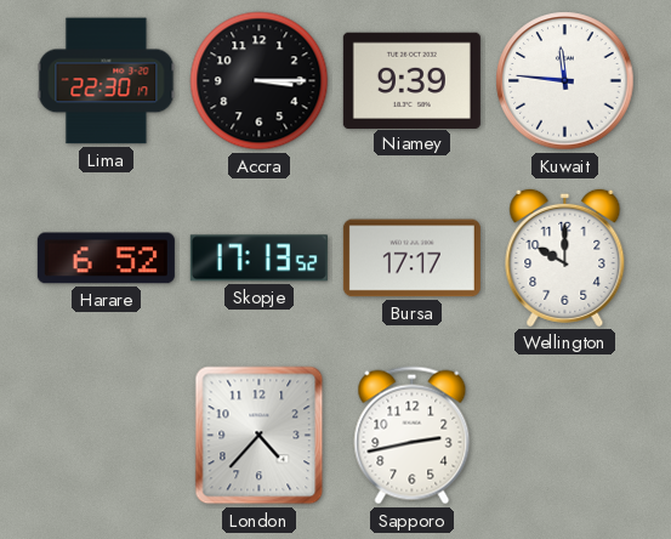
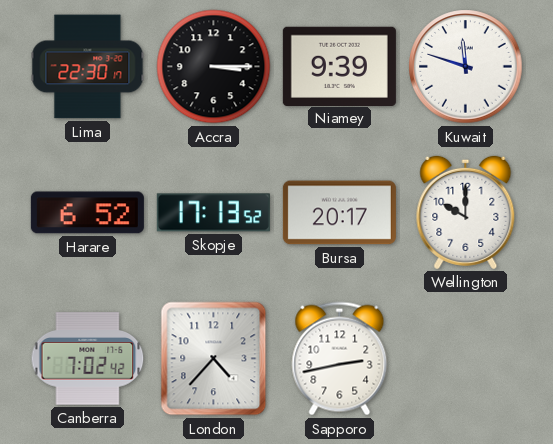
Kuwait: 11:46 -> 11:48
Bursa: 17:17 -> 20:17
Canberra: none -> 7:02
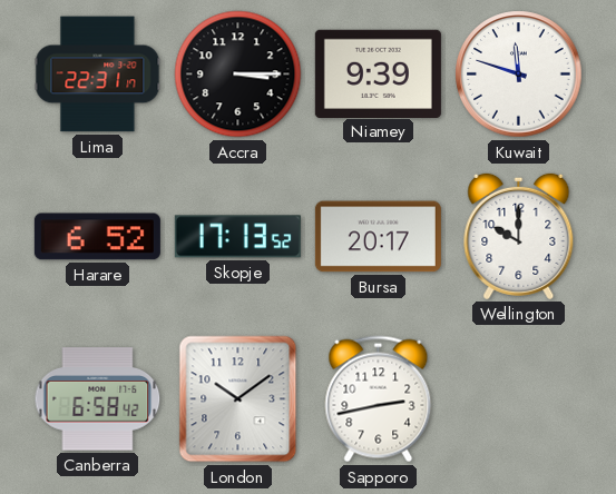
Lima: 22:30 -> 22:31
Canberra: 7:02 -> 6:58
London: 4:37 -> 10:09
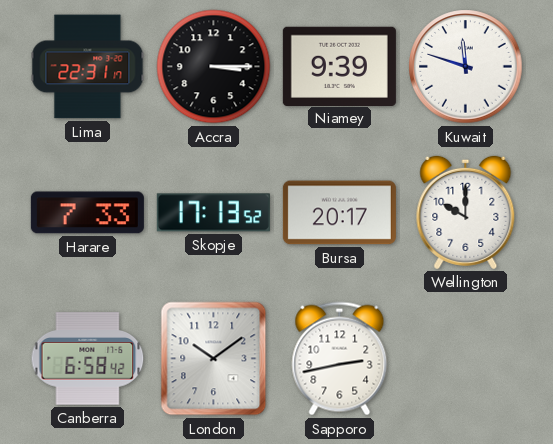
Harare: 6:52 -> 7:33
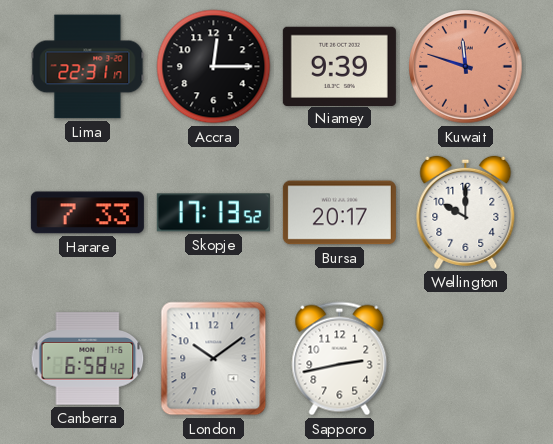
Accra: 3:15 -> 12:15
Kuwait dial: white -> salmon
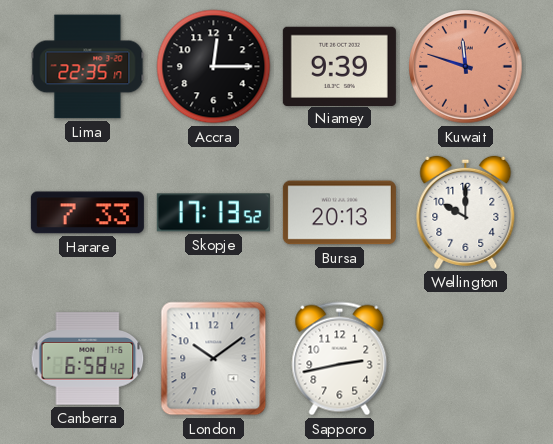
Lima: 22:31 -> 22:35
Bursa: 20:17 -> 20:13
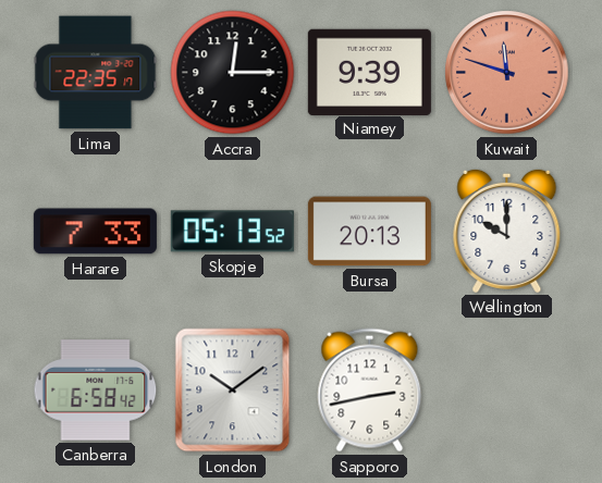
Skopje: 17:13 -> 05:13
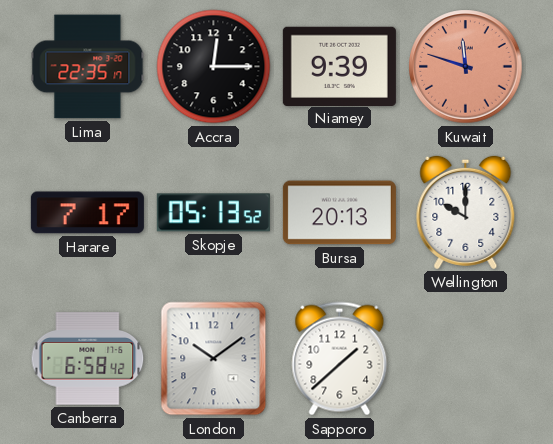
Harare: 7:33 -> 7:17
Sapporo: 2:43 -> 1:38
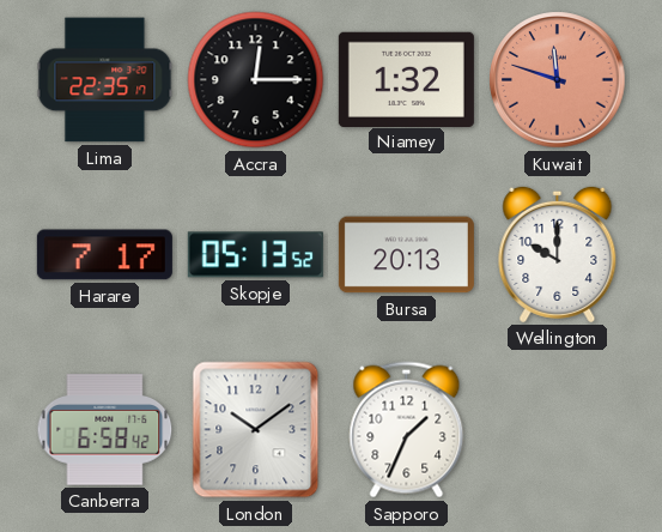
Niamey: 9:39 -> 1:32
Sapporo: 1:38 -> 1:34
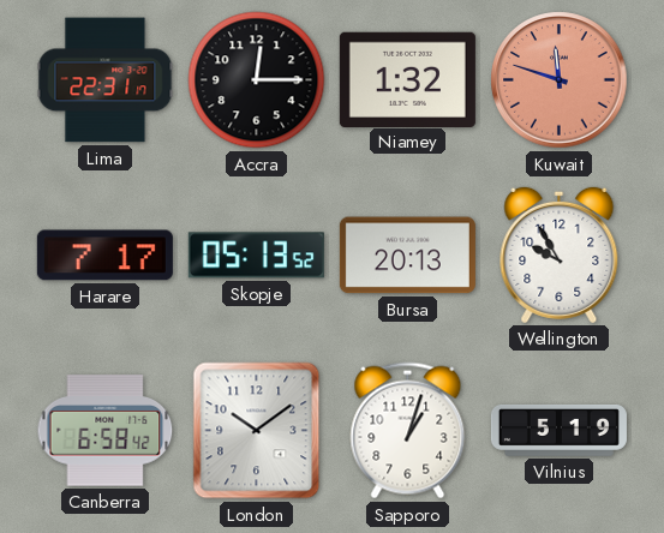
Lima: 22:35 -> 22:31
Wellington: 10:00 -> 9:55
Sapporo: 1:34 -> 1:03
Vilnius: none -> 5:19
